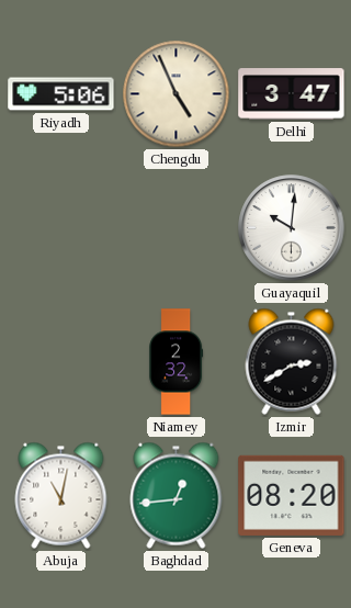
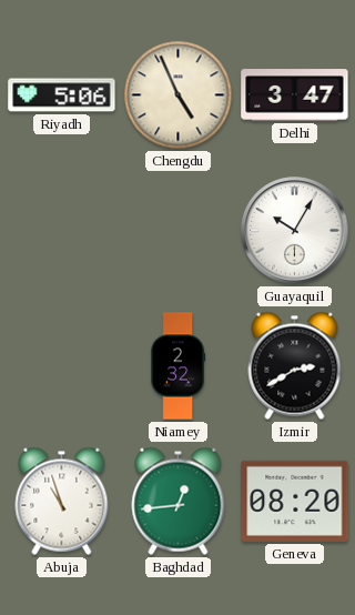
Guayaquil: 10:01 -> 10:05
Abuja: 11:02 -> 10:57
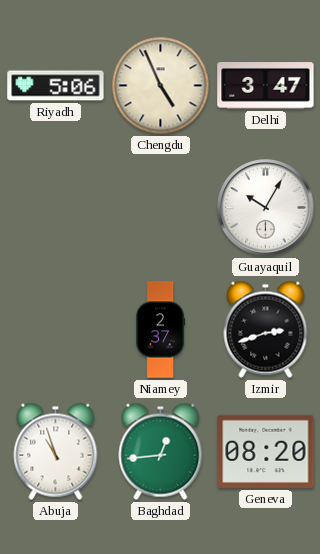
Niamey: 2:32 -> 2:37
Izmir: 2:40 -> 2:42
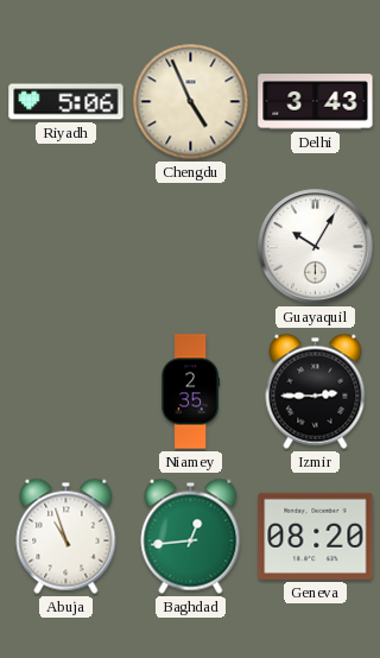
Delhi: 3:47 -> 3:43
Niamey: 2:37 -> 2:35
Izmir: 2:42 -> 2:45
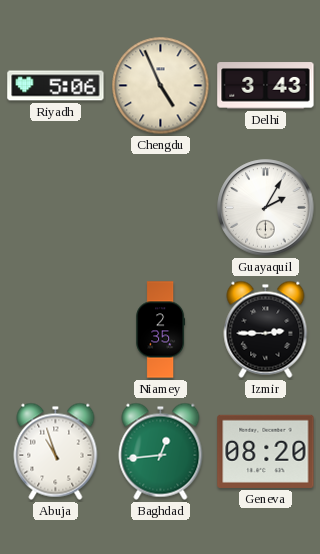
Guayaquil: 10:05 -> 2:05
